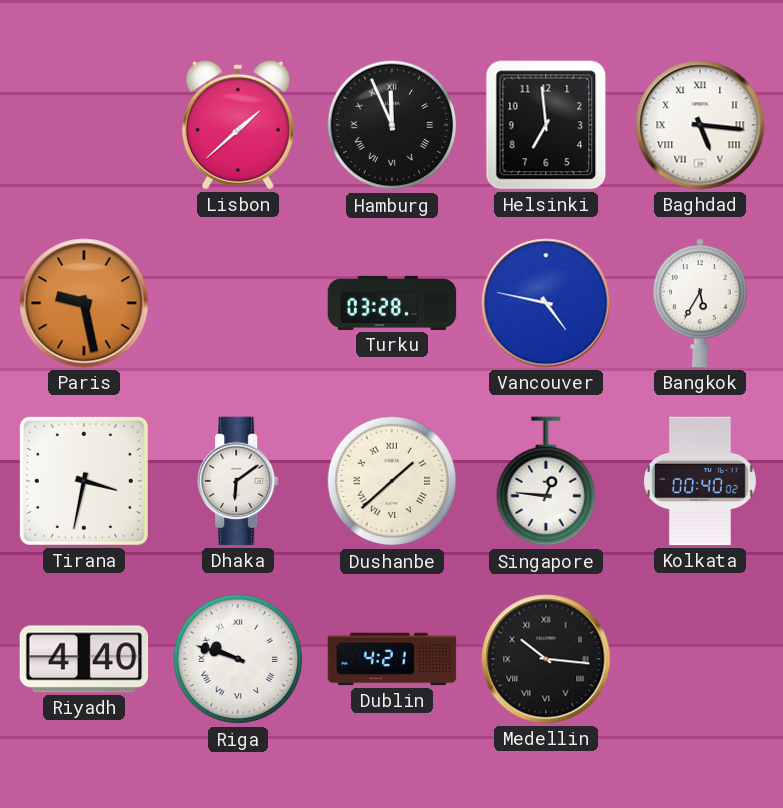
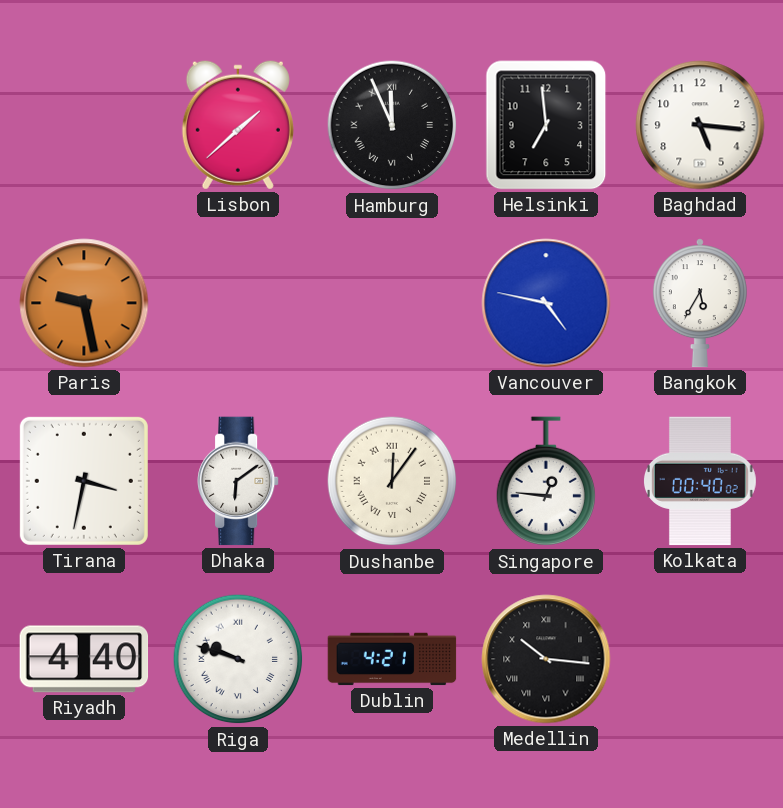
Baghdad numerals: Roman -> Arabic
Turku: 03:28 -> none
Dushanbe: 1:38 -> 12:06
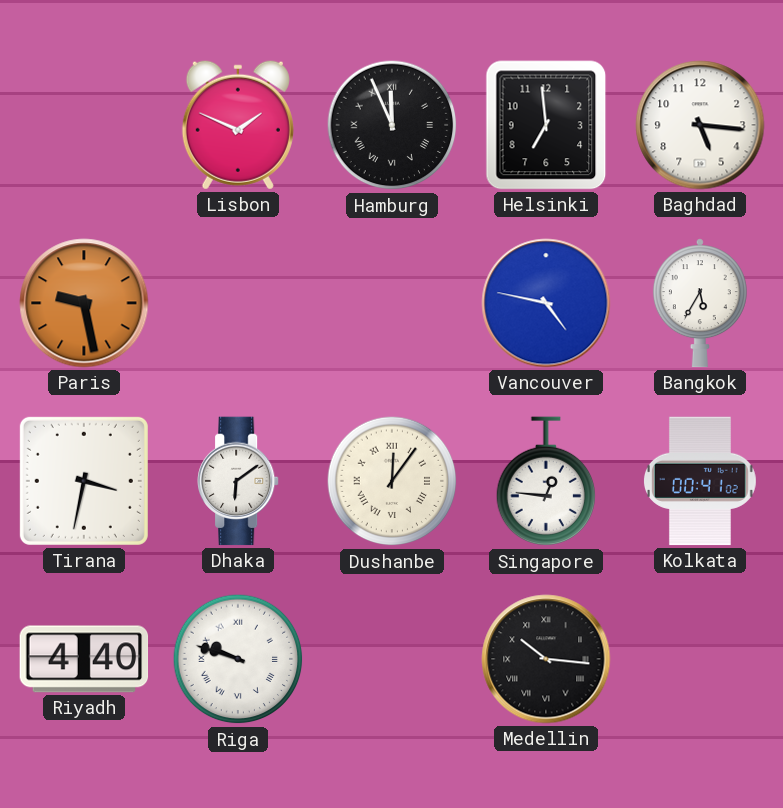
Lisbon: 1:38 -> 1:49
Kolkata: 00:40 -> 00:41
Dublin: 4:21 -> none
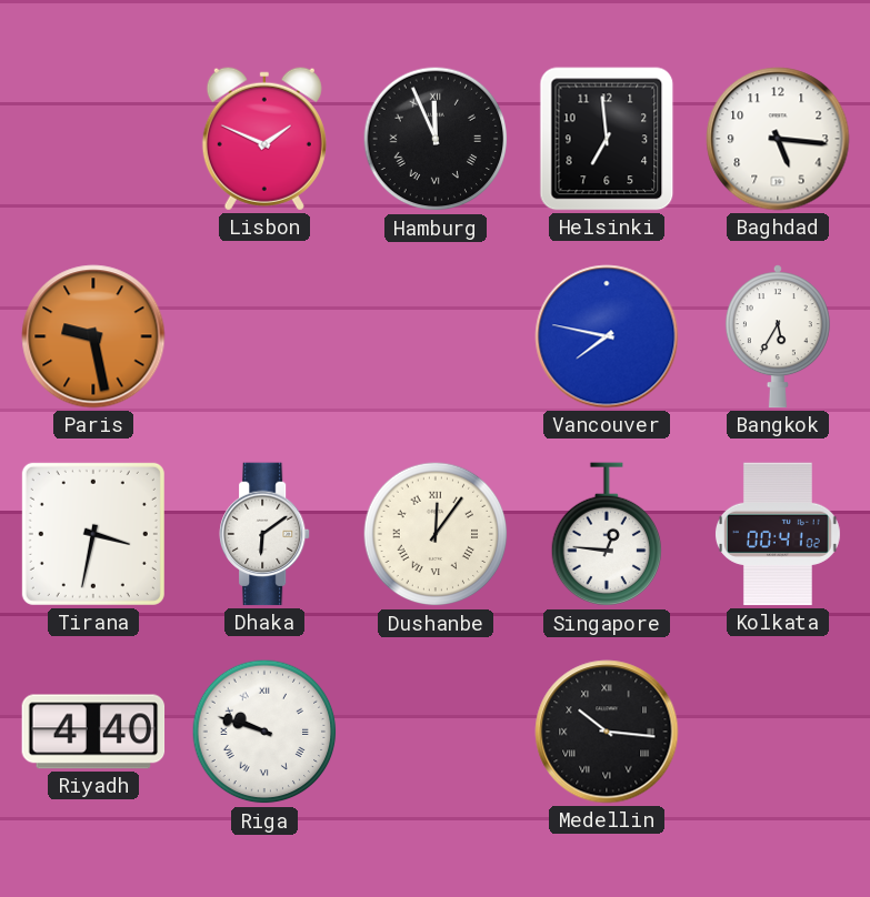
Vancouver: 4:47 -> 7:47
